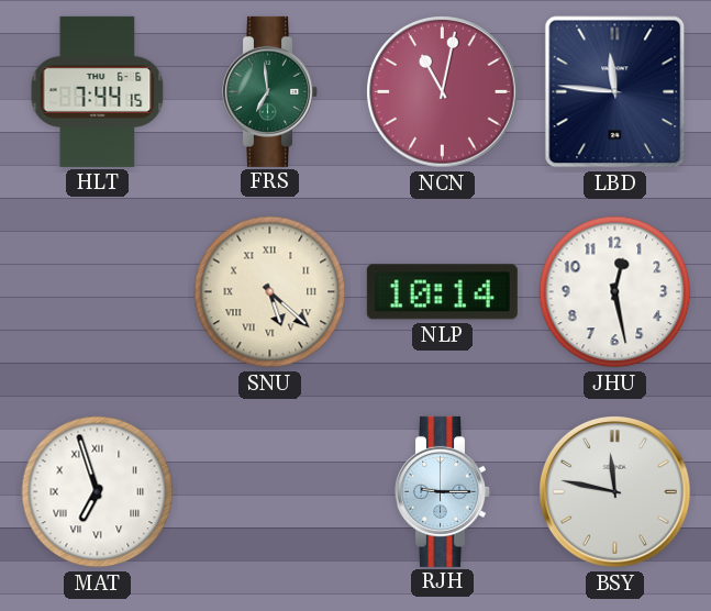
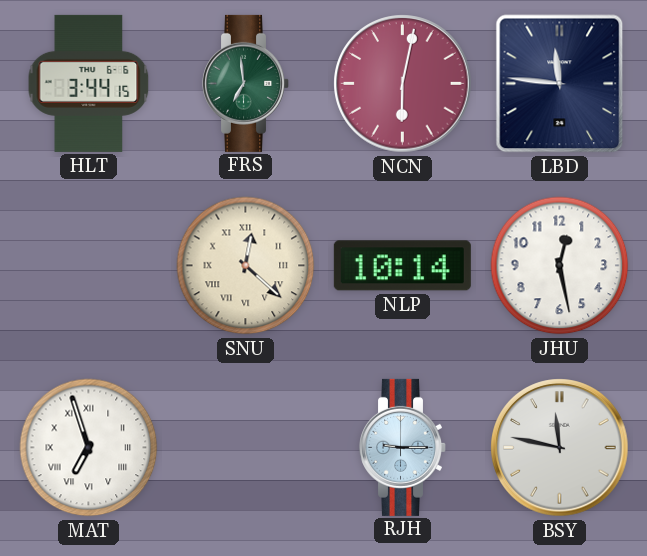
HLT: 7:44 -> 3:44
NCN: 11:02 -> 6:02
SNU: 5:22 -> 12:22
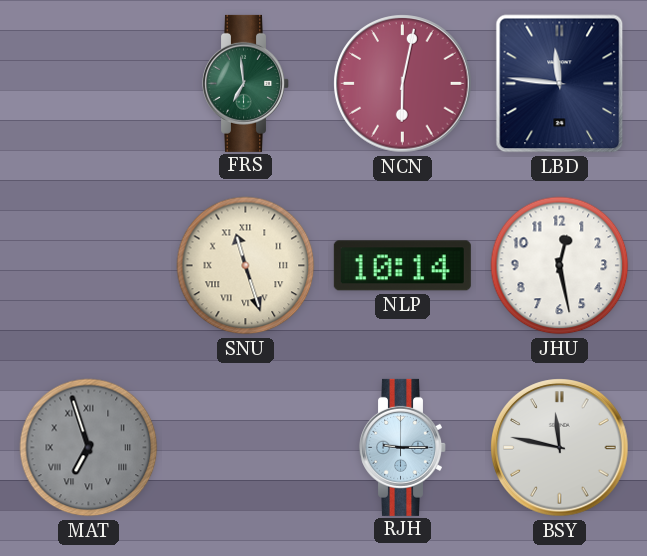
HLT: 3:44 -> none
SNU: 12:22 -> 11:27
MAT dial: white -> grey
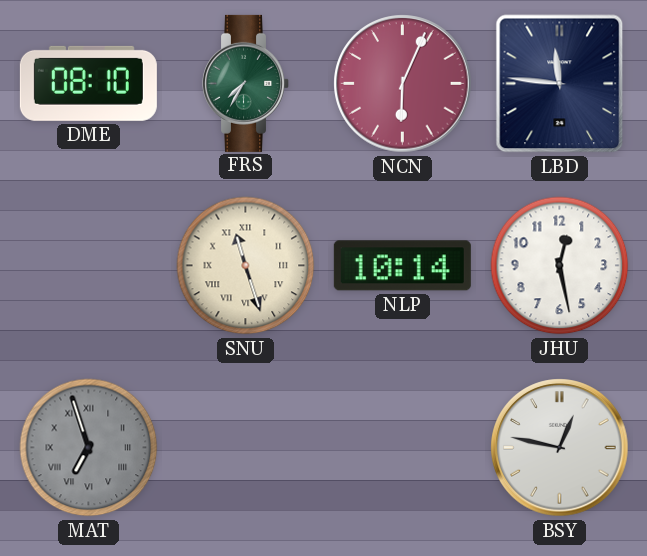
DME: none -> 08:10
FRS: 6:59 -> 7:35
NCN: 6:02 -> 6:04
RJH: 9:15 -> none
BSY: 11:47 -> 12:47
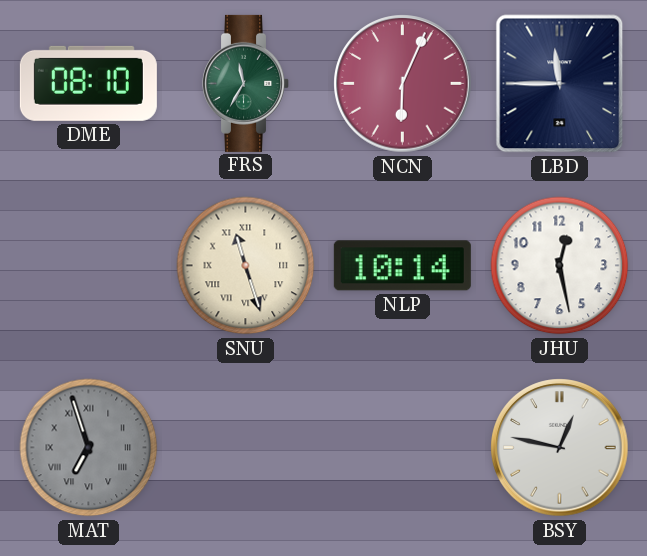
FRS: 7:35 -> 11:35
LBD: 11:46 -> 11:45
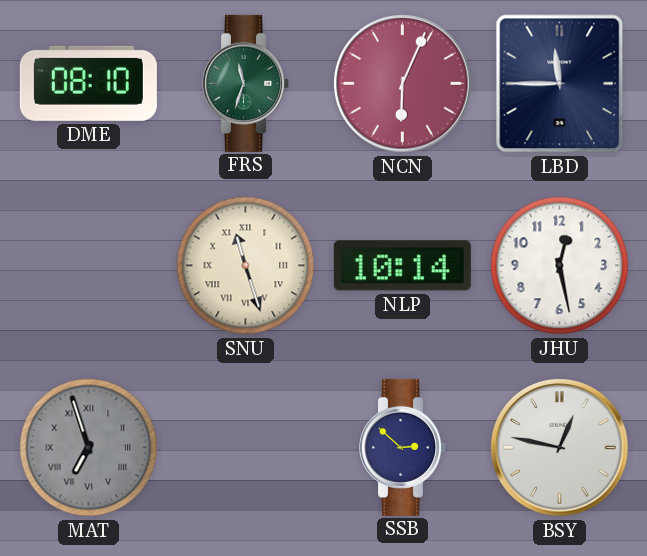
FRS: 11:35 -> 11:33
SSB: none -> 2:52
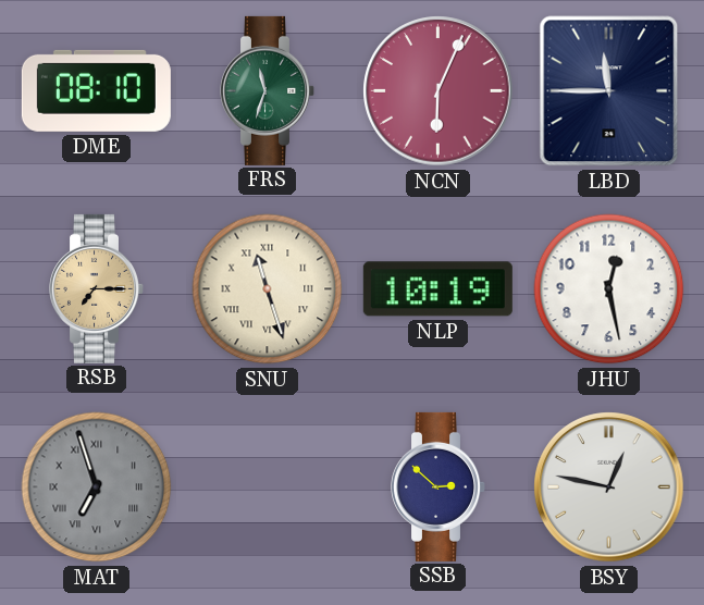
RSB: none -> 7:15
NLP: 10:14 -> 10:19
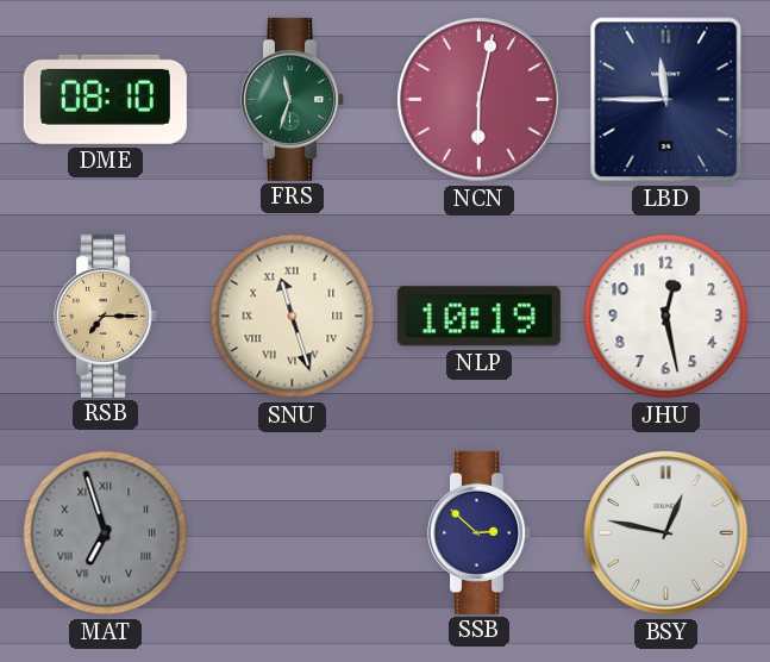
NCN: 6:04 -> 6:02
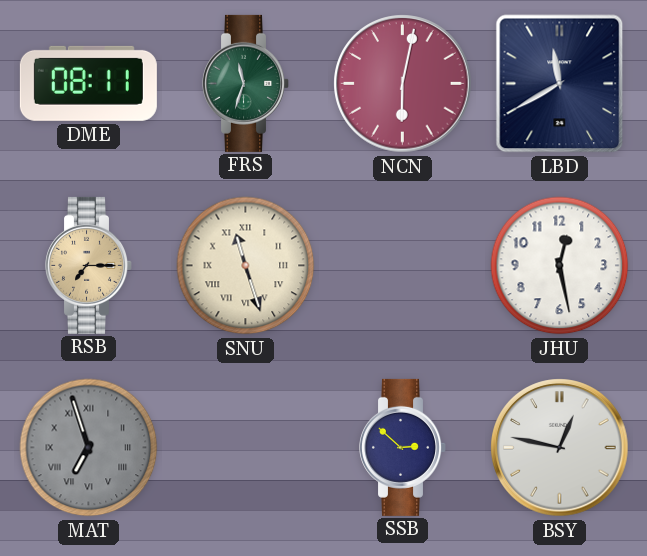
DME: 08:10 -> 08:11
LBD: 11:45 -> 11:40
NLP: 10:19 -> none
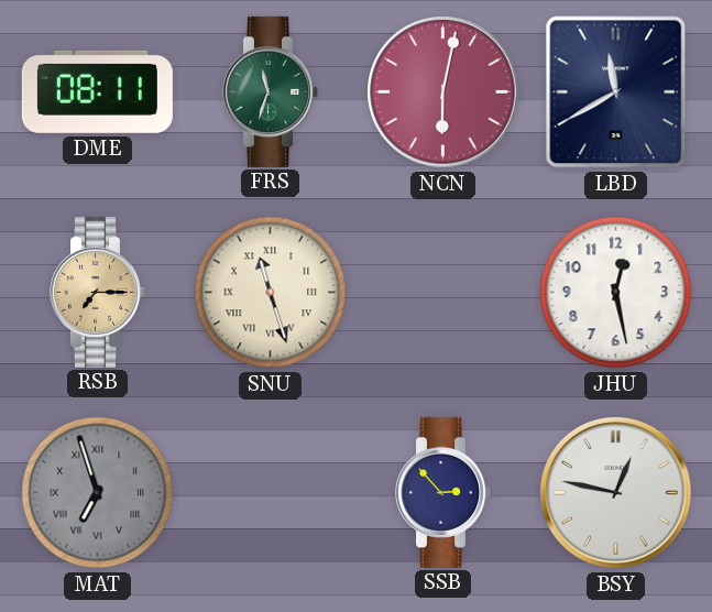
SSB: 2:52 -> 2:53
